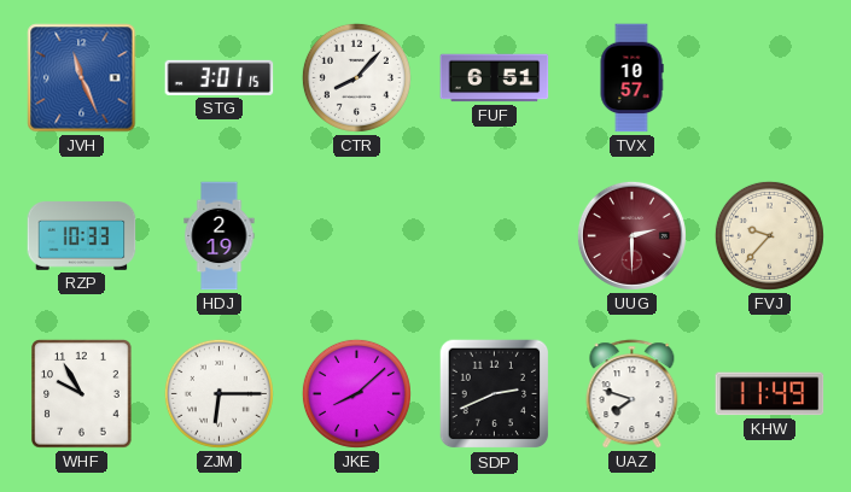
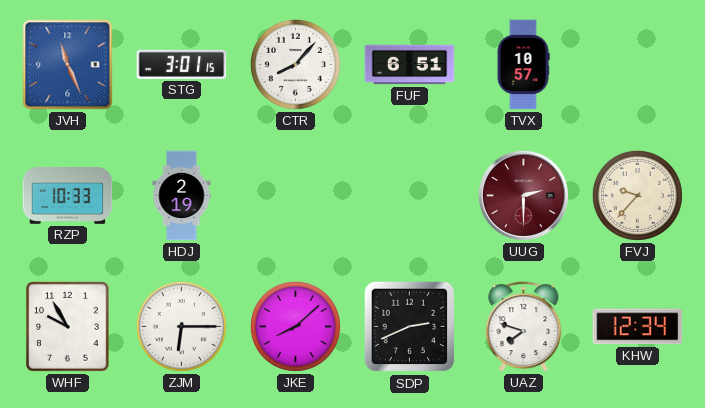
KHW: 11:49 -> 12:34
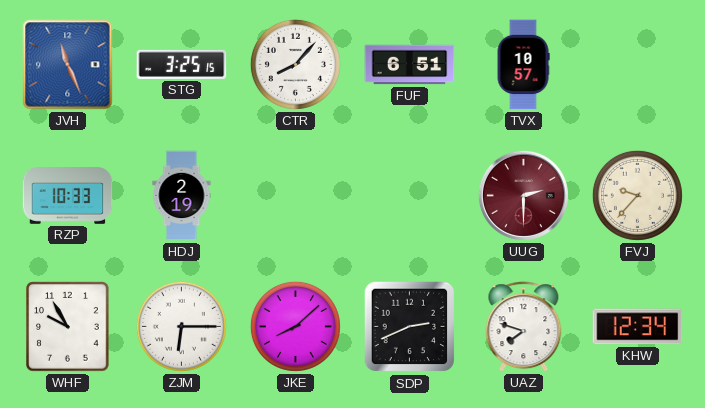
STG: 3:01 -> 3:25
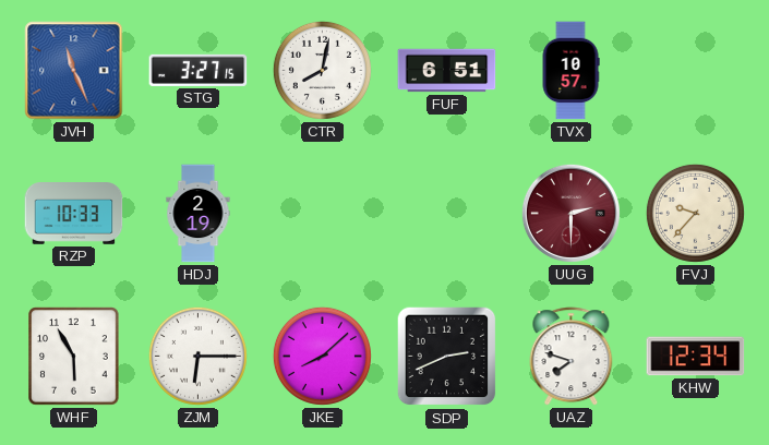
STG: 3:25 -> 3:27
CTR: 8:07 -> 8:02
WHF: 9:55 -> 5:55
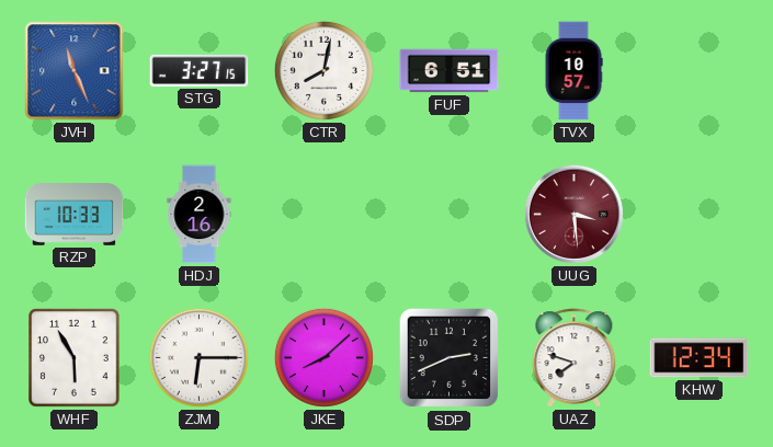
HDJ: 2:19 -> 2:16
UUG: 2:30 -> 3:29
FVJ: 9:37 -> none
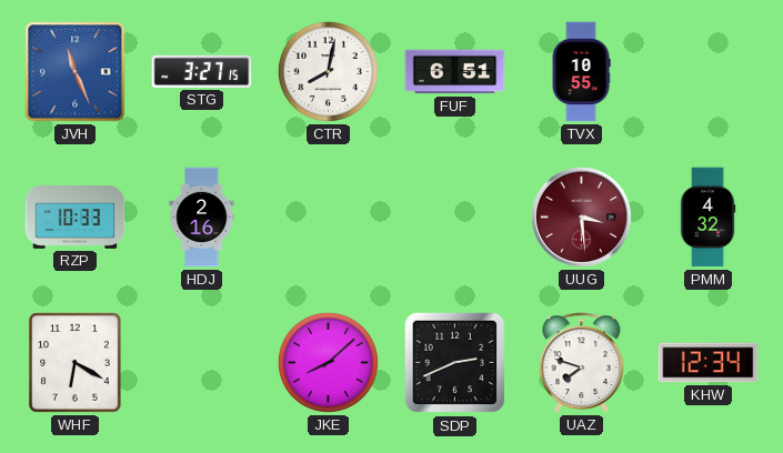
TVX: 10:57 -> 10:55
PMM: none -> 4:32
WHF: 5:55 -> 6:20
ZJM: 6:15 -> none
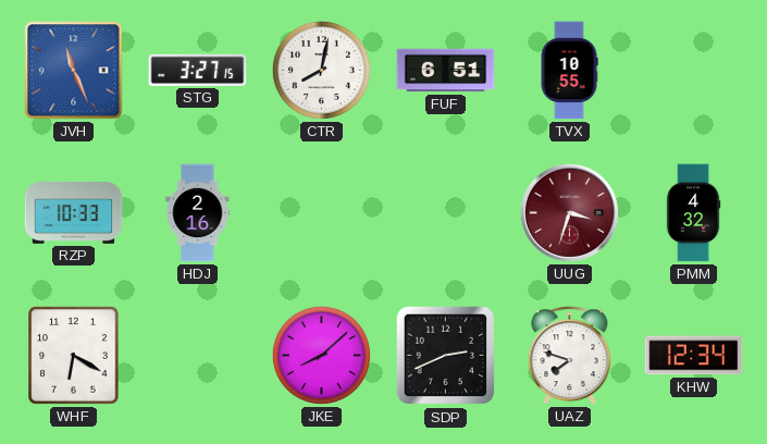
UUG: 3:29 -> 3:33
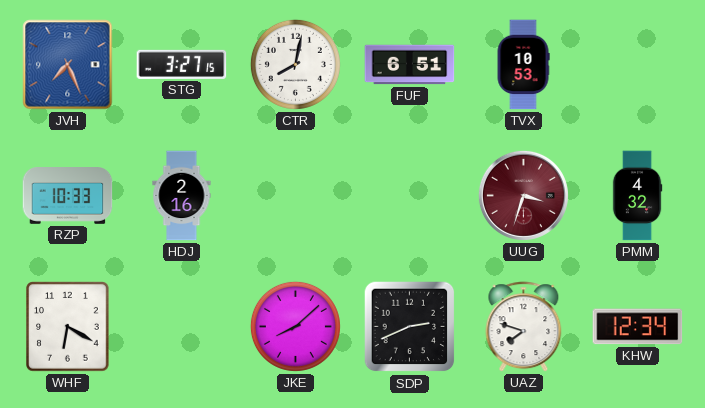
JVH: 11:26 -> 7:26
TVX: 10:55 -> 10:53
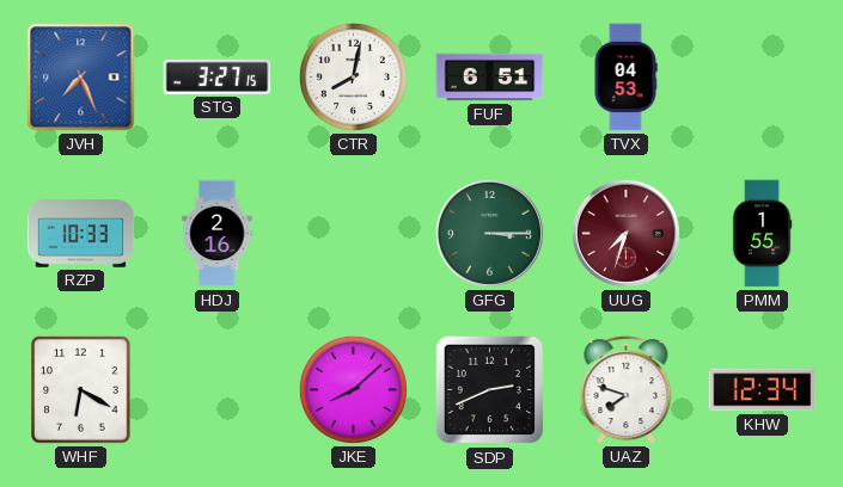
TVX: 10:53 -> 04:53
GFG: none -> 3:15
UUG: 3:33 -> 7:33
PMM: 4:32 -> 1:55
